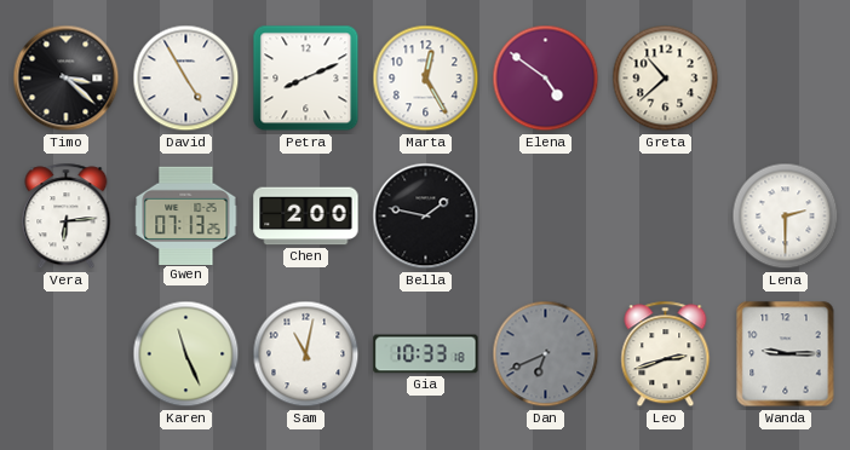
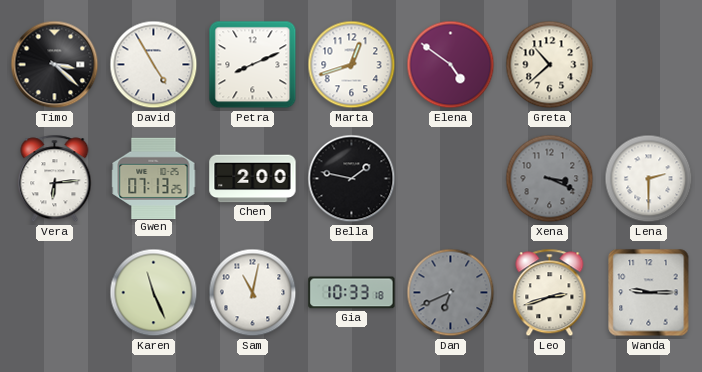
Marta: 12:25 -> 12:42
Xena: none -> 3:19
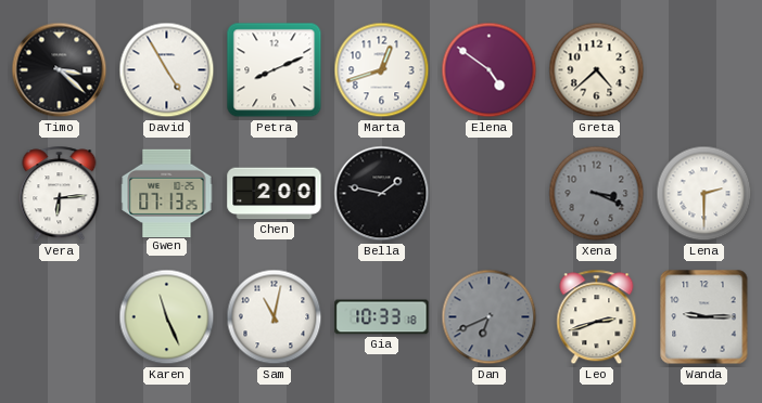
Greta: 10:38 -> 4:38
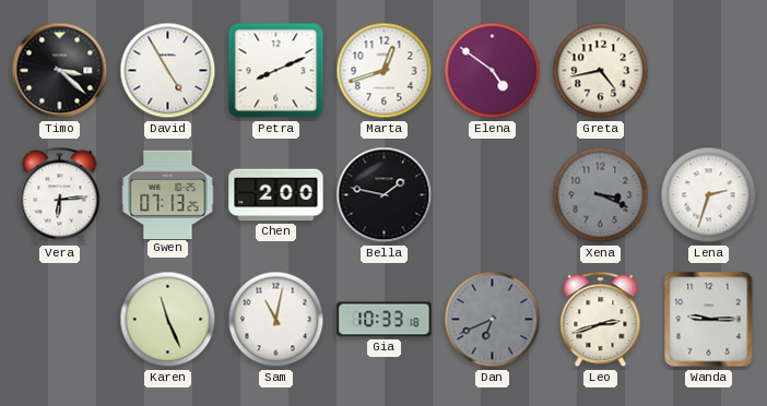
Greta: 4:38 -> 4:43
Lena: 2:30 -> 2:33
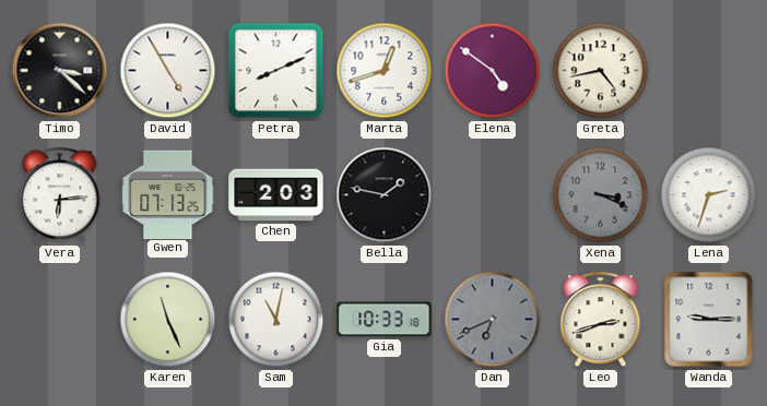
Chen: 2:00 -> 2:03
